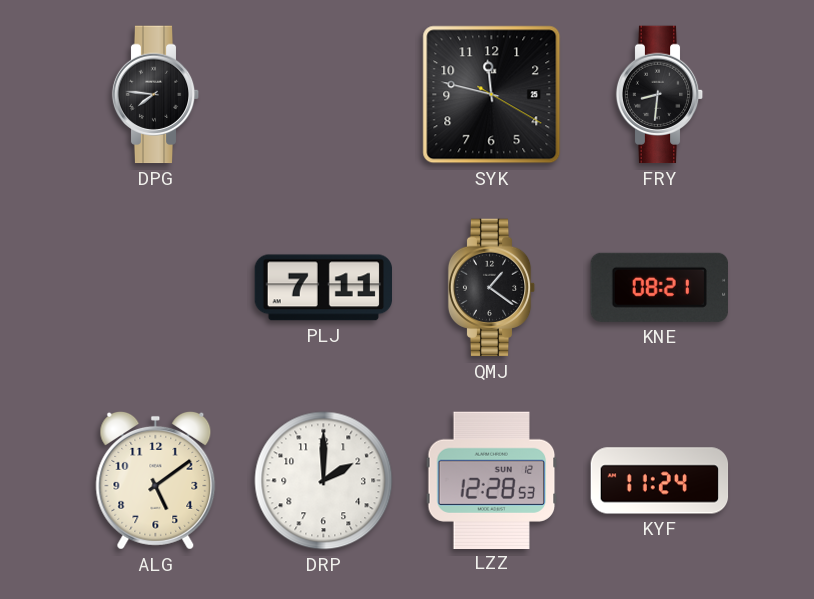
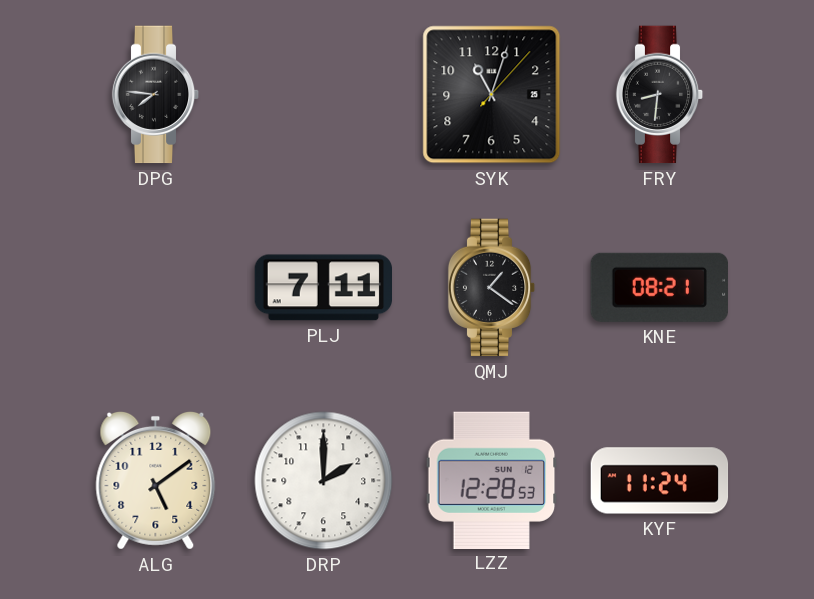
SYK: 11:47 -> 11:03
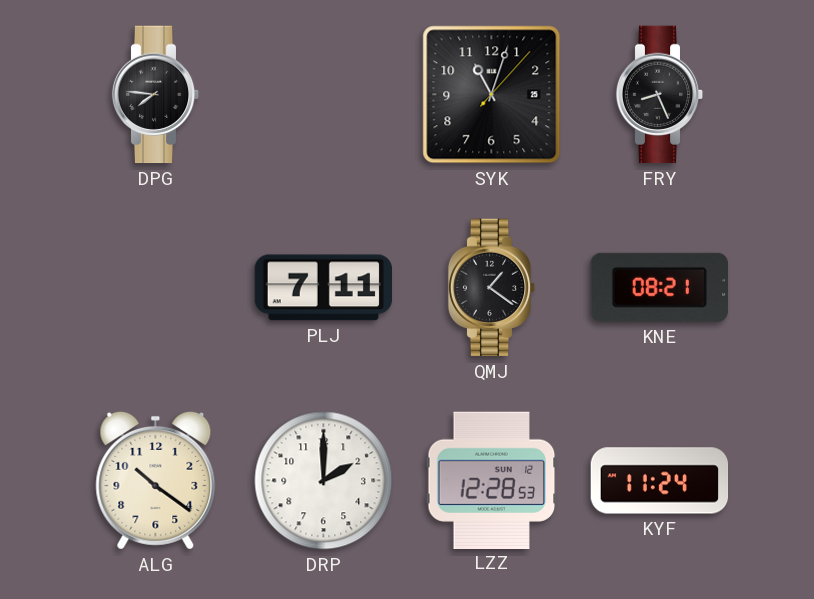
FRY: 8:31 -> 8:26
ALG: 5:09 -> 10:21
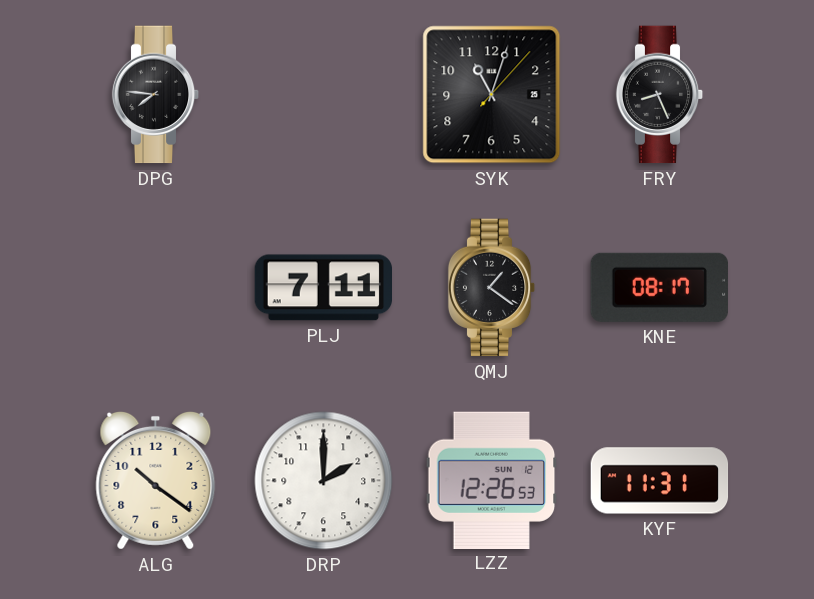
KNE: 08:21 -> 08:17
LZZ: 12:28 -> 12:26
KYF: 11:24 -> 11:31
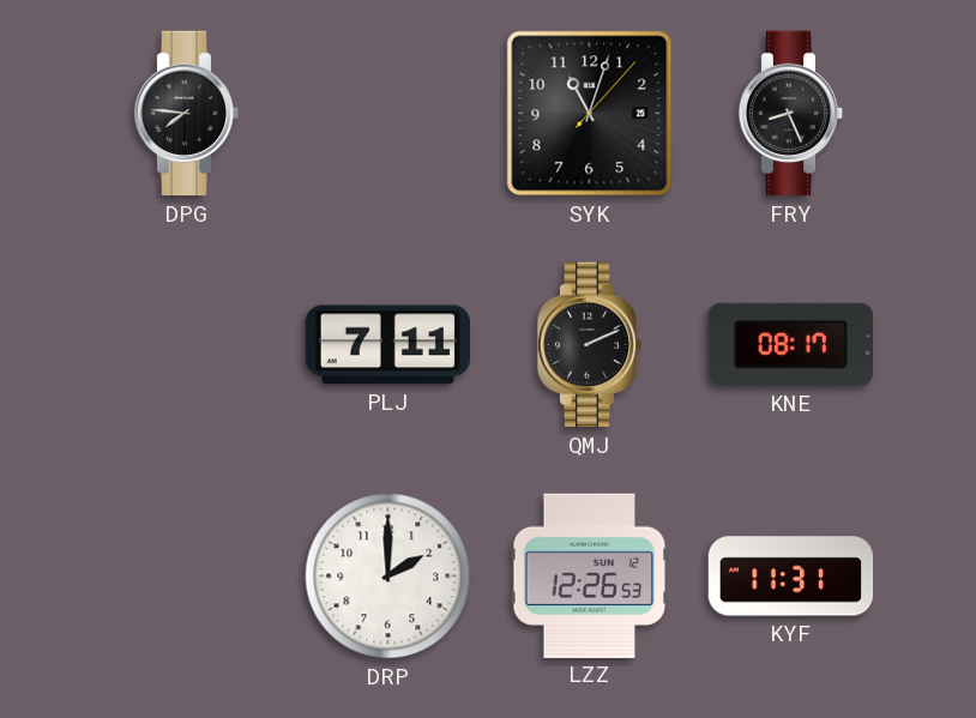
QMJ: 1:21 -> 2:11
ALG: 10:21 -> none
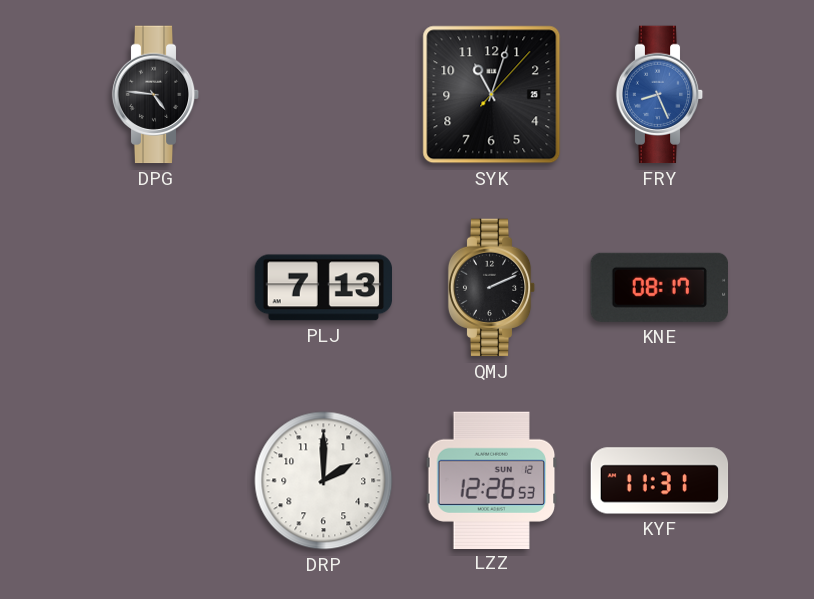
DPG: 7:46 -> 4:46
FRY dial: black -> blue
PLJ: 7:11 -> 7:13
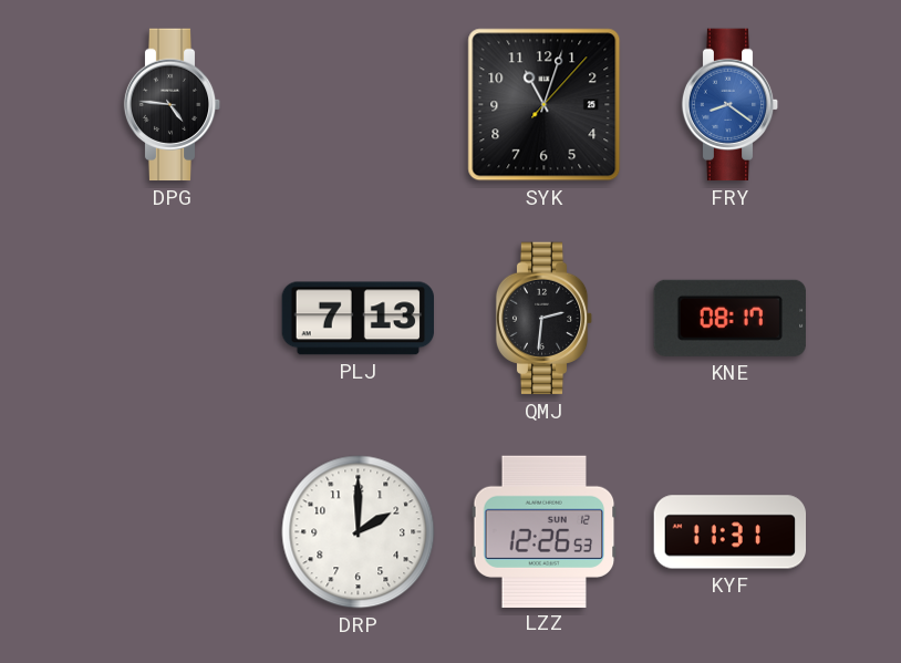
FRY: 8:26 -> 8:21
QMJ: 2:11 -> 2:31
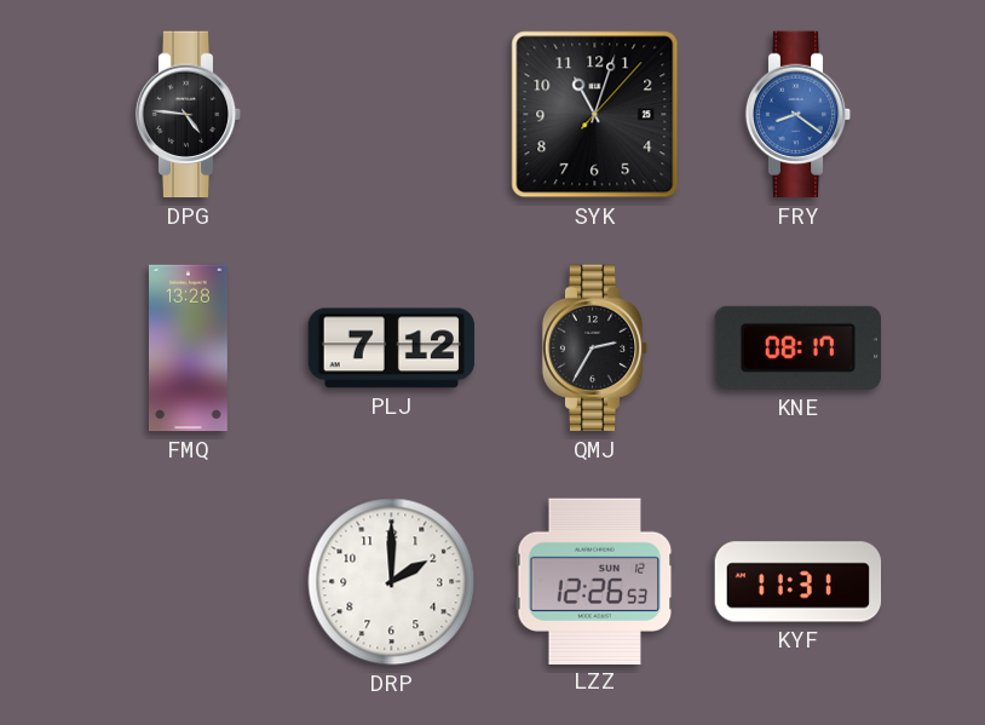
FMQ: none -> 13:28
PLJ: 7:13 -> 7:12
QMJ: 2:31 -> 2:35
